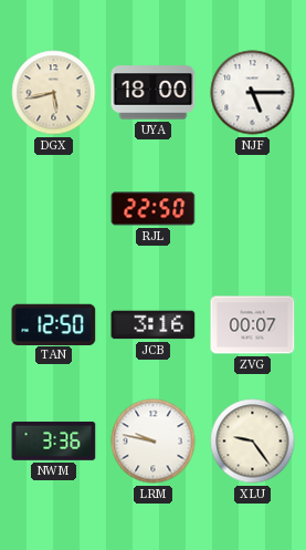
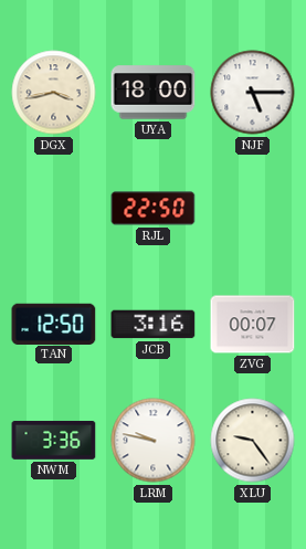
DGX: 5:43 -> 3:43
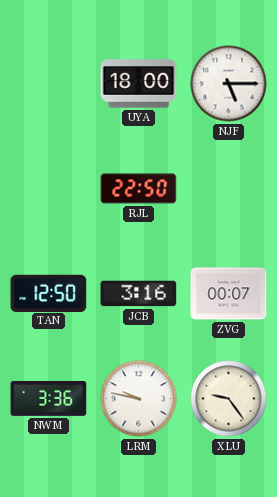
DGX: 3:43 -> none
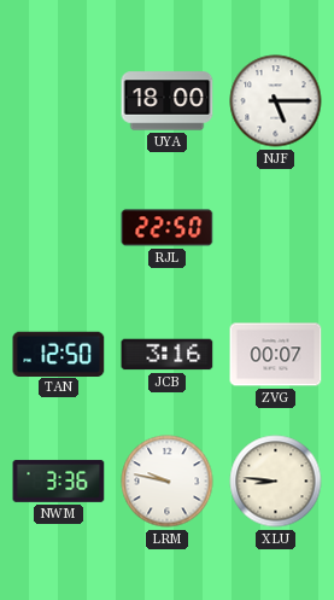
XLU: 9:24 -> 8:46
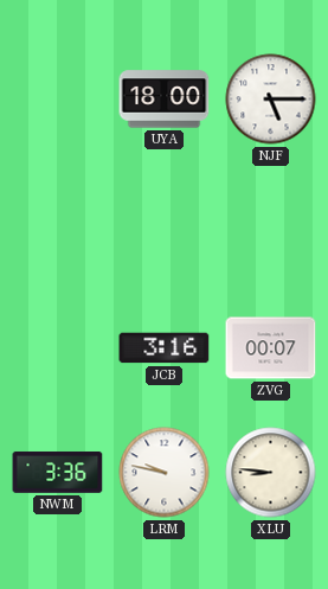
RJL: 22:50 -> none
TAN: 12:50 -> none
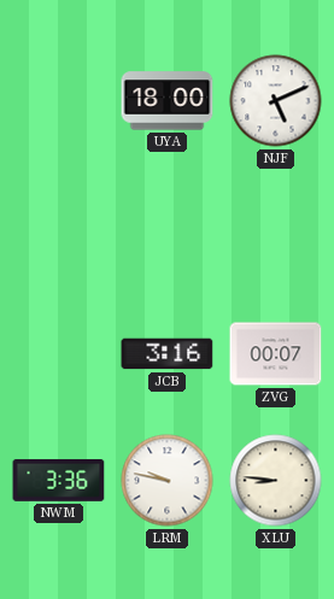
NJF: 5:15 -> 5:11
